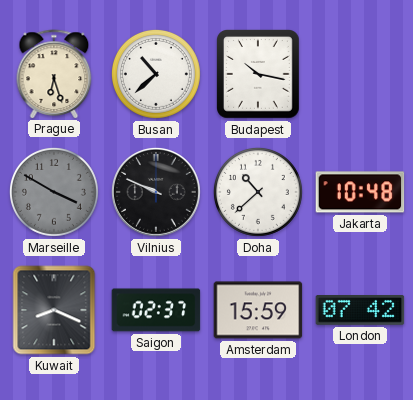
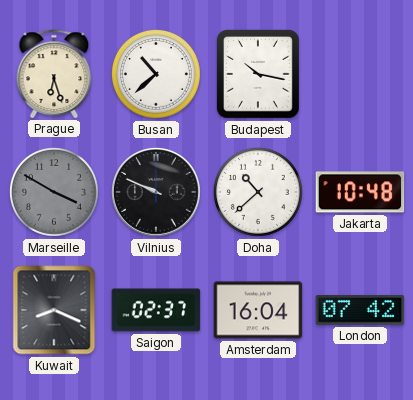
Amsterdam: 15:59 -> 16:04
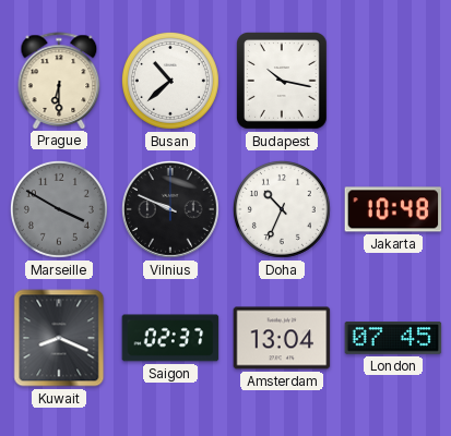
Prague: 6:27 -> 6:30
Doha: 10:38 -> 10:34
Amsterdam: 16:04 -> 13:04
London: 07:42 -> 07:45
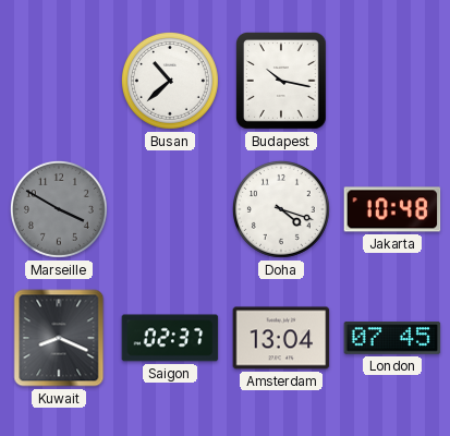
Prague: 6:30 -> none
Vilnius: 9:49 -> none
Doha: 10:34 -> 4:18
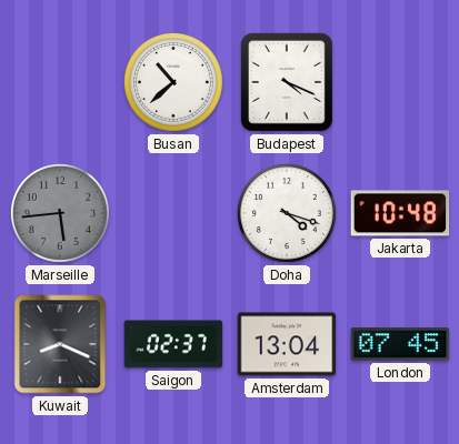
Budapest: 10:17 -> 4:19
Marseille: 3:50 -> 5:44
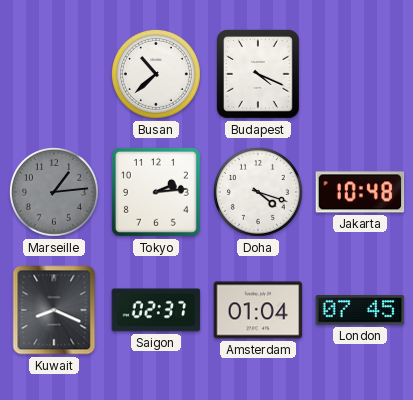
Marseille: 5:44 -> 1:14
Tokyo: none -> 2:14
Amsterdam: 13:04 -> 01:04
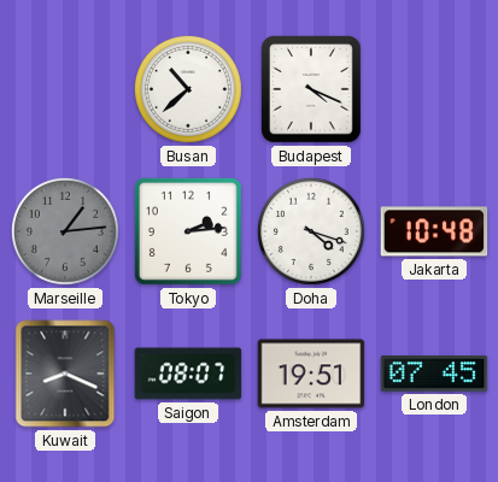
Saigon: 02:37 -> 08:07
Amsterdam: 01:04 -> 19:51
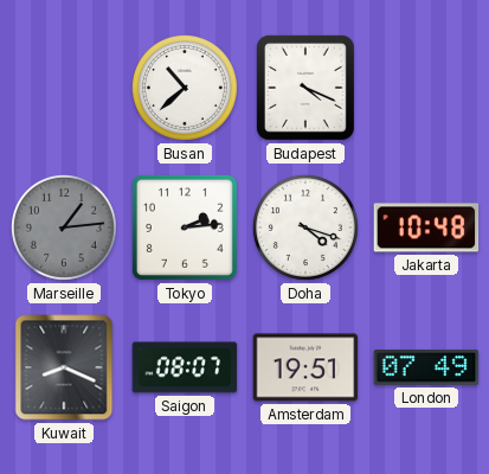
London: 07:45 -> 07:49
